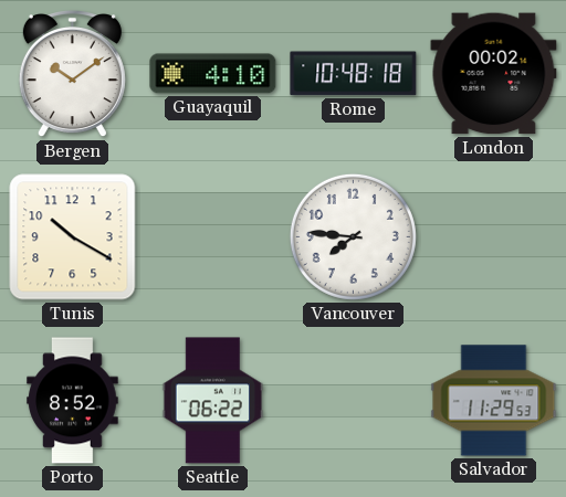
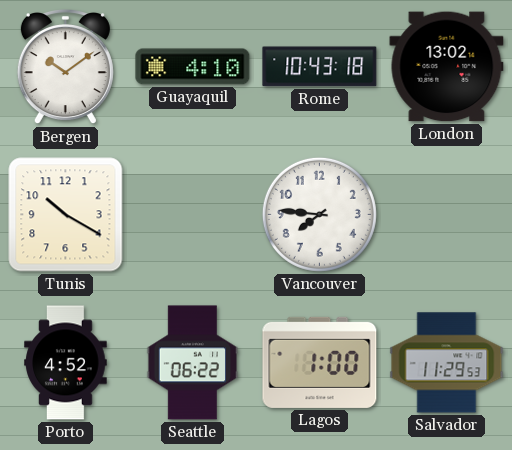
Rome: 10:48 -> 10:43
London: 00:02 -> 13:02
Porto: 8:52 -> 4:52
Lagos: none -> 1:00
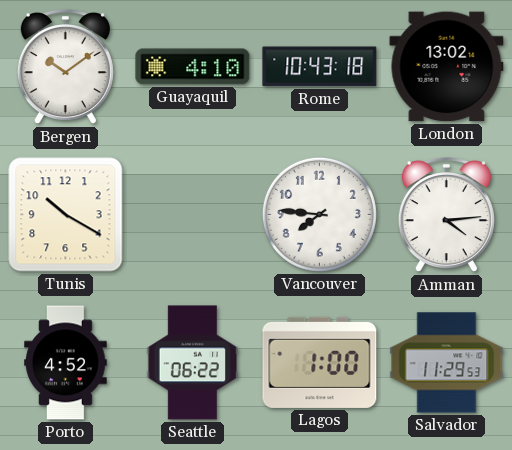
Amman: none -> 4:14
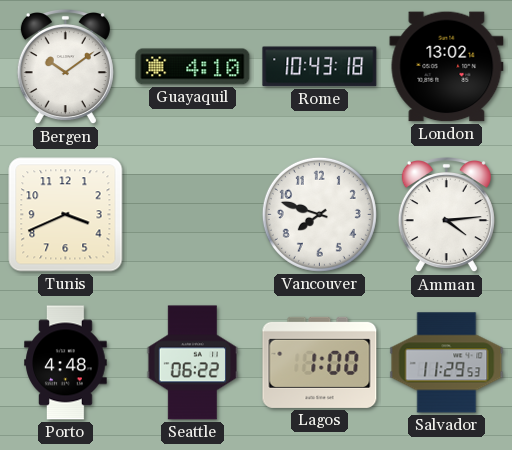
Tunis: 10:20 -> 3:41
Vancouver: 7:46 -> 7:48
Porto: 4:52 -> 4:48
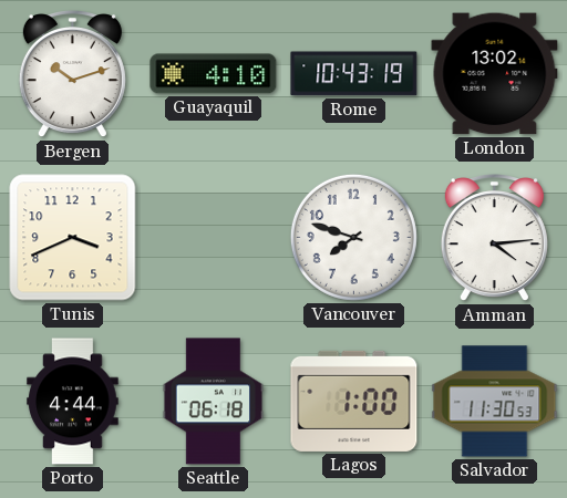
Bergen: 10:09 -> 10:12
Rome: 10:43:18 -> 10:43:19
Porto: 4:48 -> 4:44
Seattle: 06:22 -> 06:18
Salvador: 11:29 -> 11:30
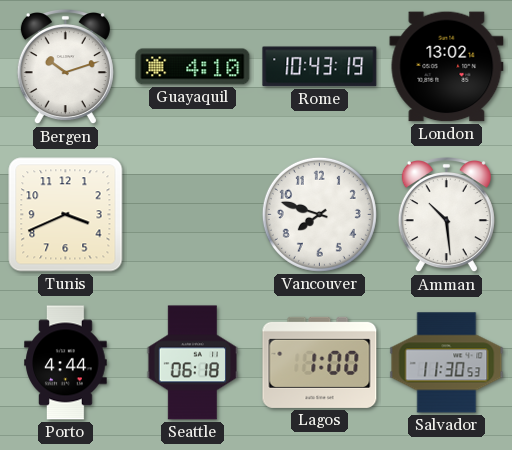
Amman: 4:14 -> 10:29
